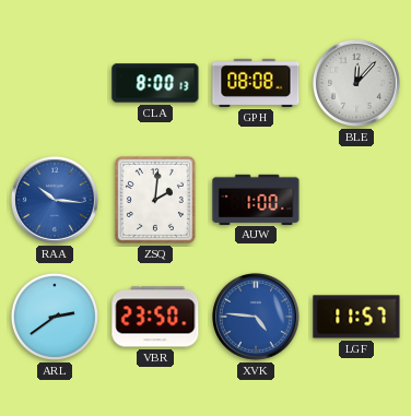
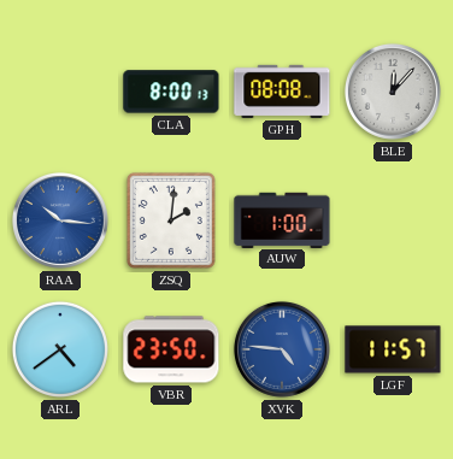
ARL: 2:39 -> 4:39
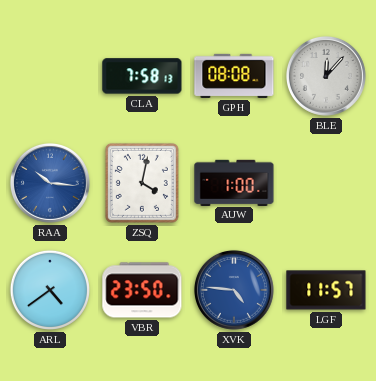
CLA: 8:00 -> 7:58
ZSQ: 2:01 -> 4:02
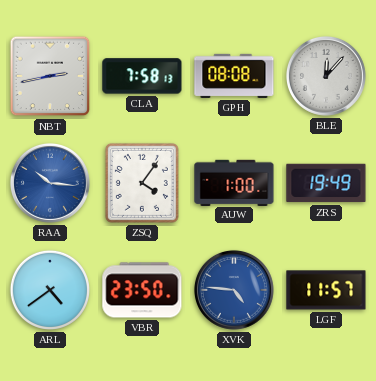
NBT: none -> 2:43
ZSQ: 4:02 -> 4:06
ZRS: none -> 19:49
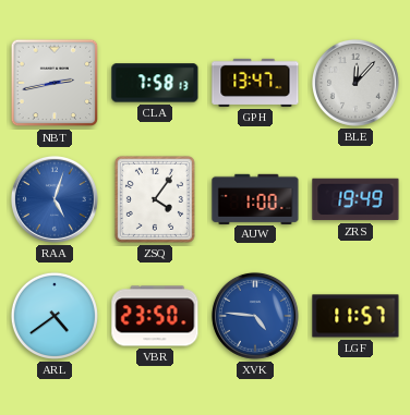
GPH: 08:08 -> 13:47
RAA: 10:16 -> 5:03
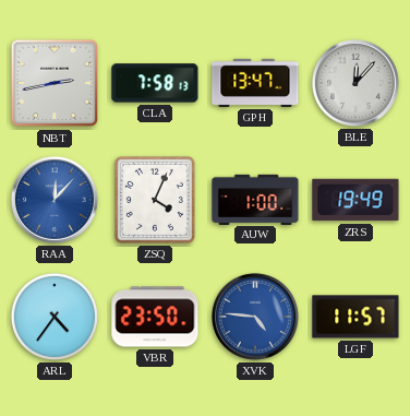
RAA: 5:03 -> 12:07
ZSQ: 4:06 -> 4:04
ARL: 4:39 -> 4:36
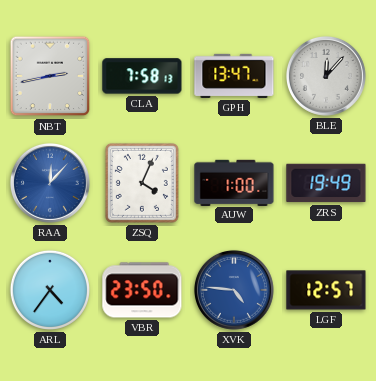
LGF: 11:57 -> 12:57
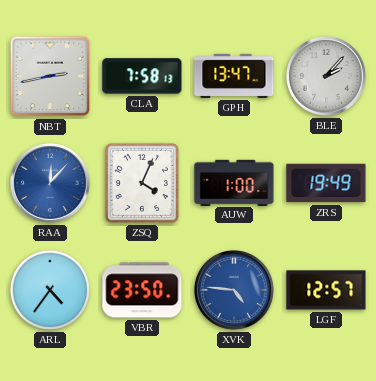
BLE: 12:07 -> 2:07
